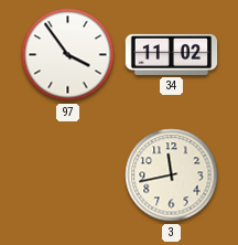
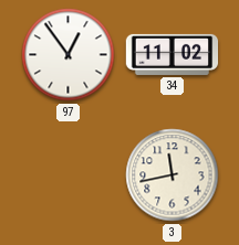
97: 3:54 -> 12:54
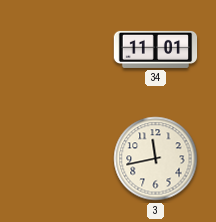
97: 12:54 -> none
34: 11:02 -> 11:01
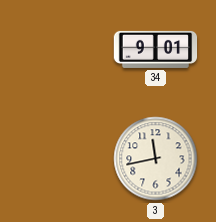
34: 11:01 -> 9:01
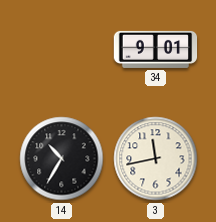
14: none -> 10:35
